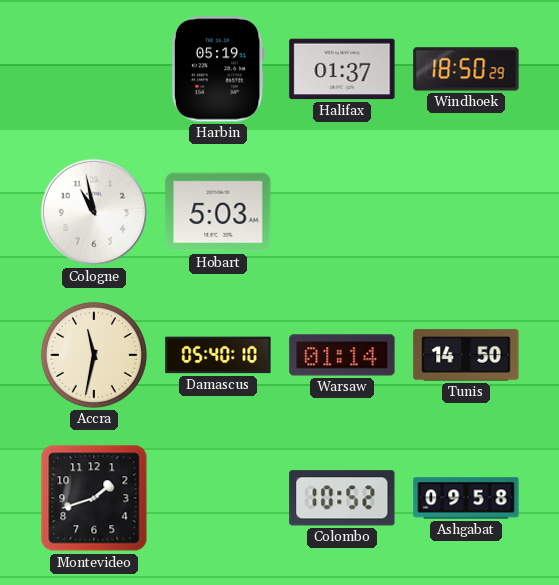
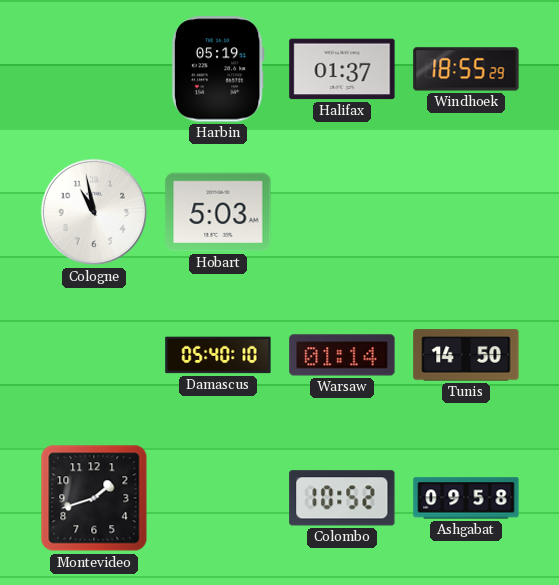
Windhoek: 18:50 -> 18:55
Accra: 11:32 -> none
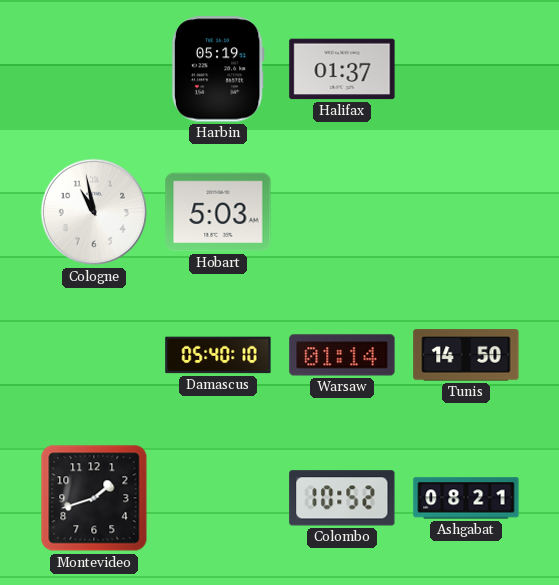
Windhoek: 18:55 -> none
Ashgabat: 09:58 -> 08:21
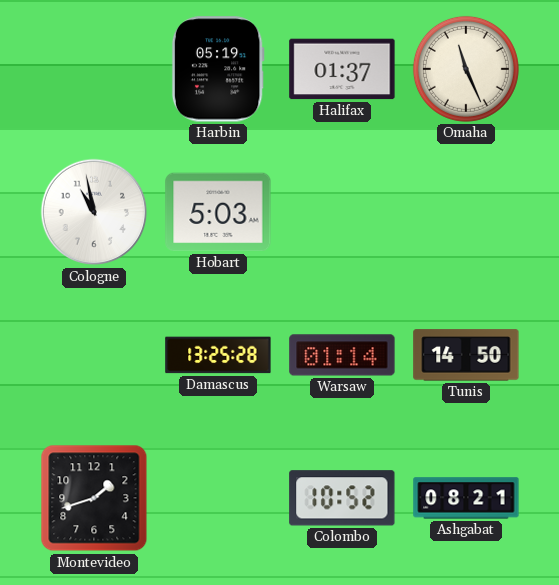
Omaha: none -> 11:26
Damascus: 05:40 -> 13:25
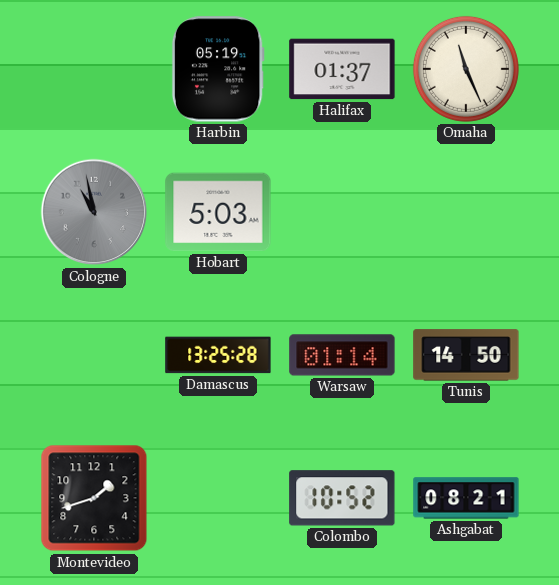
Cologne dial: white -> grey
